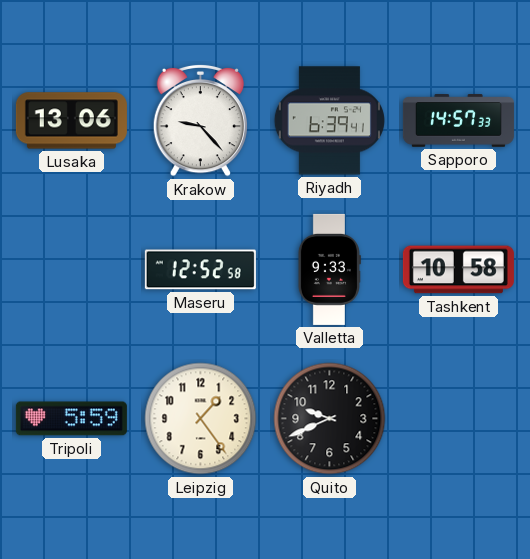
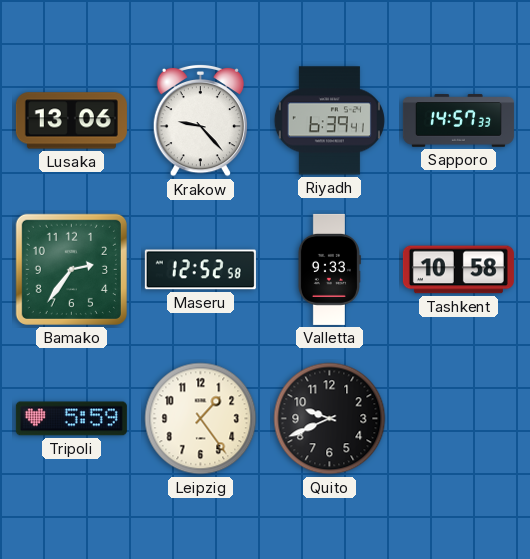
Bamako: none -> 2:36
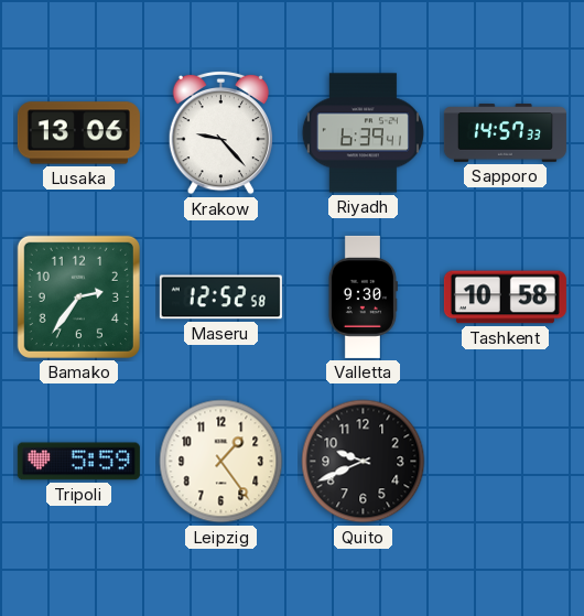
Valletta: 9:33 -> 9:30
